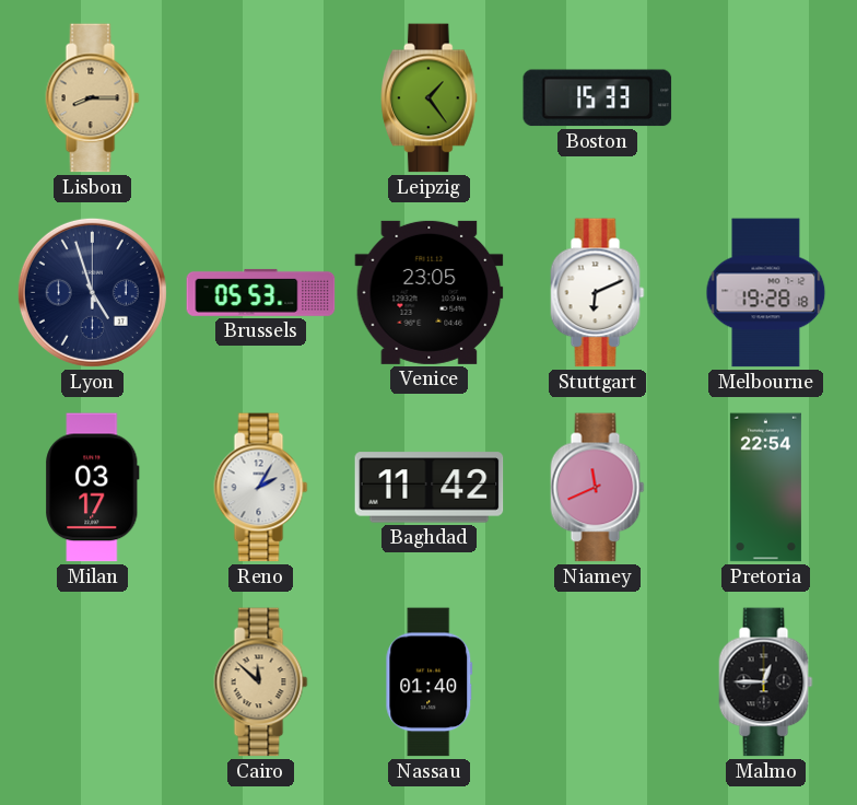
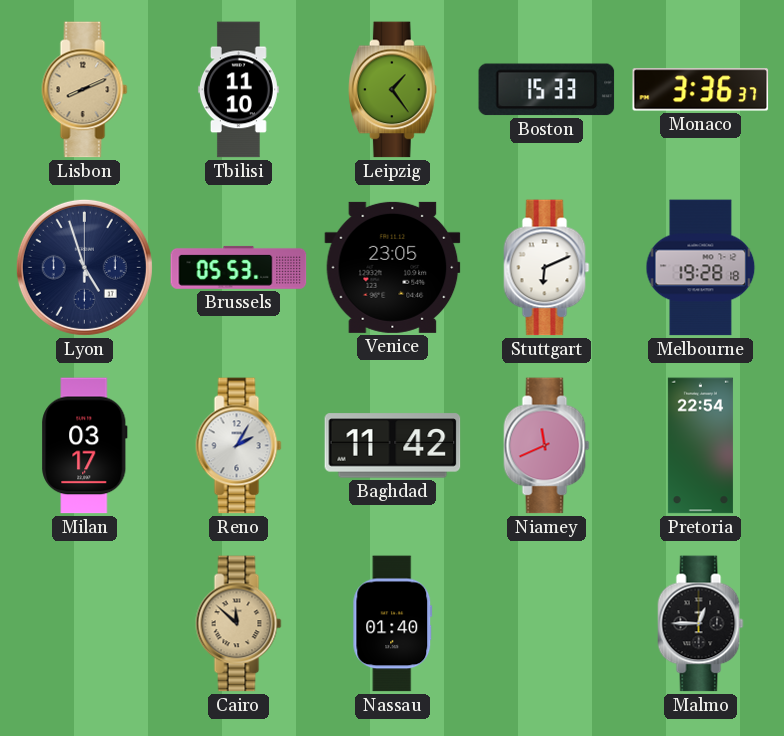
Lisbon: 8:15 -> 8:11
Tbilisi: none -> 11:10
Monaco: none -> 3:36
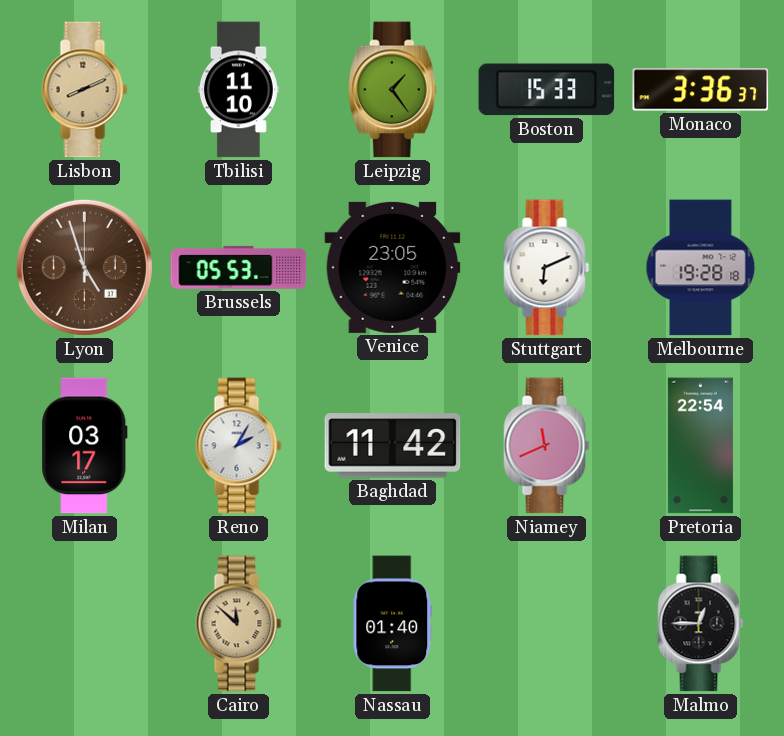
Lyon dial: navy -> brown
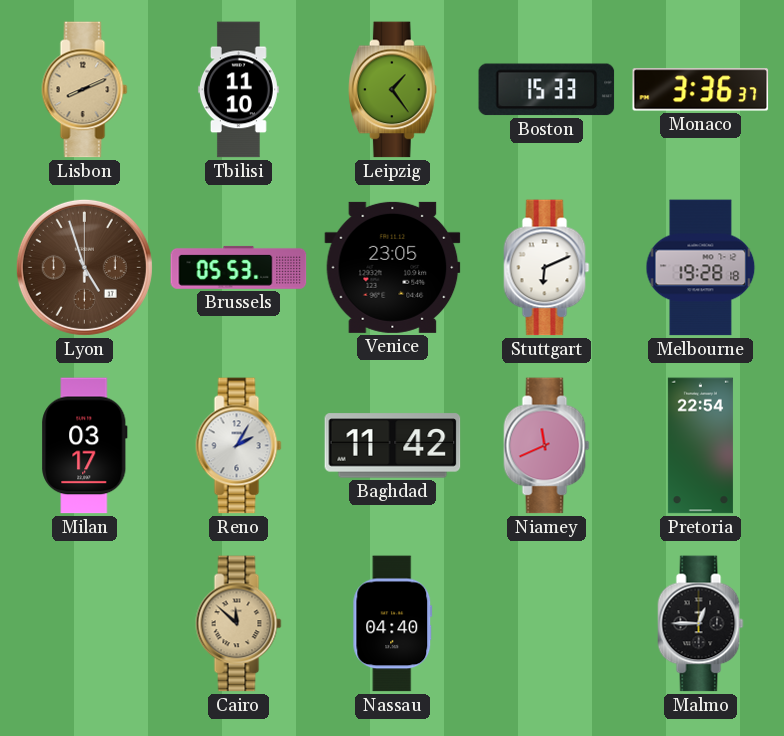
Nassau: 01:40 -> 04:40
